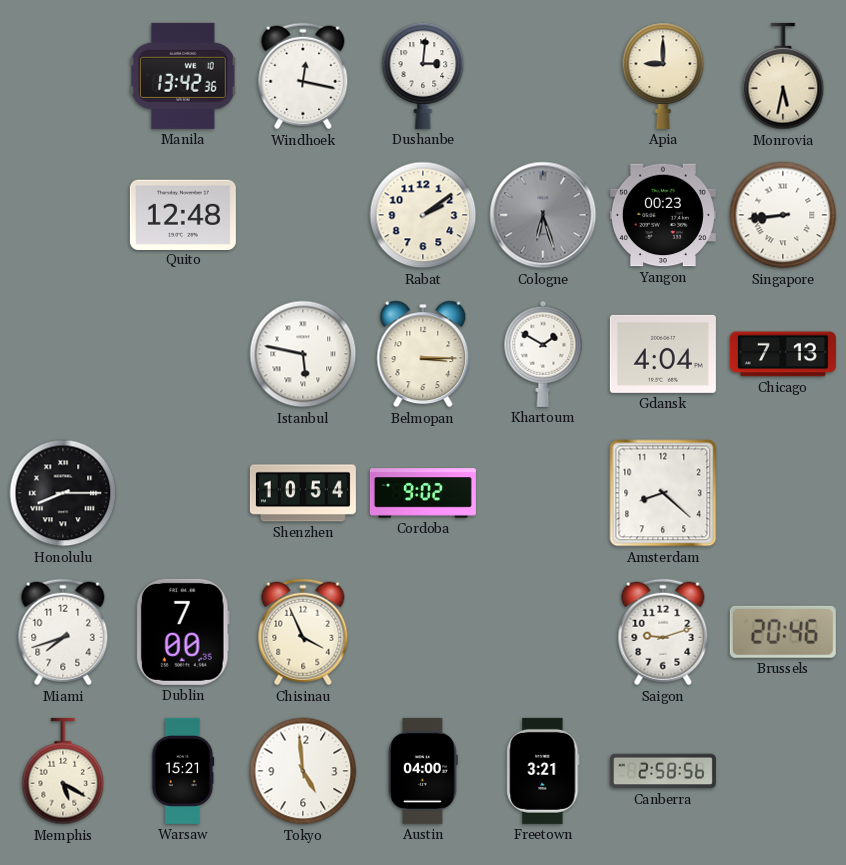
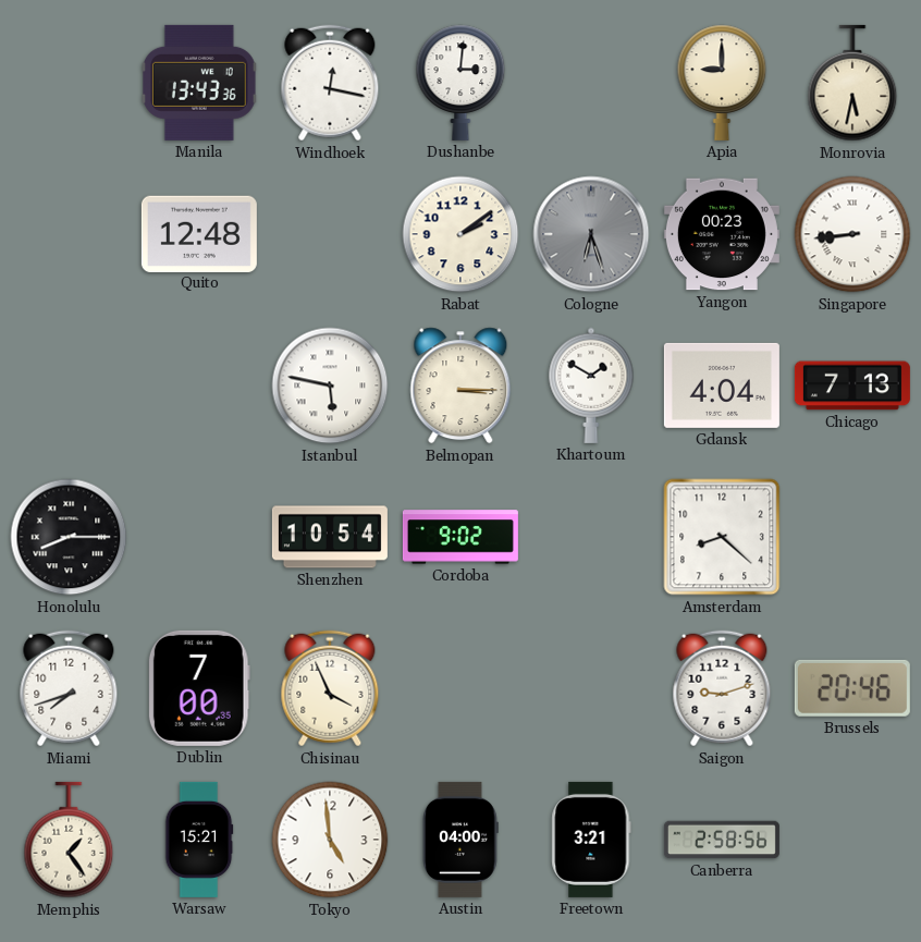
Manila: 13:42 -> 13:43
Memphis: 5:20 -> 1:24
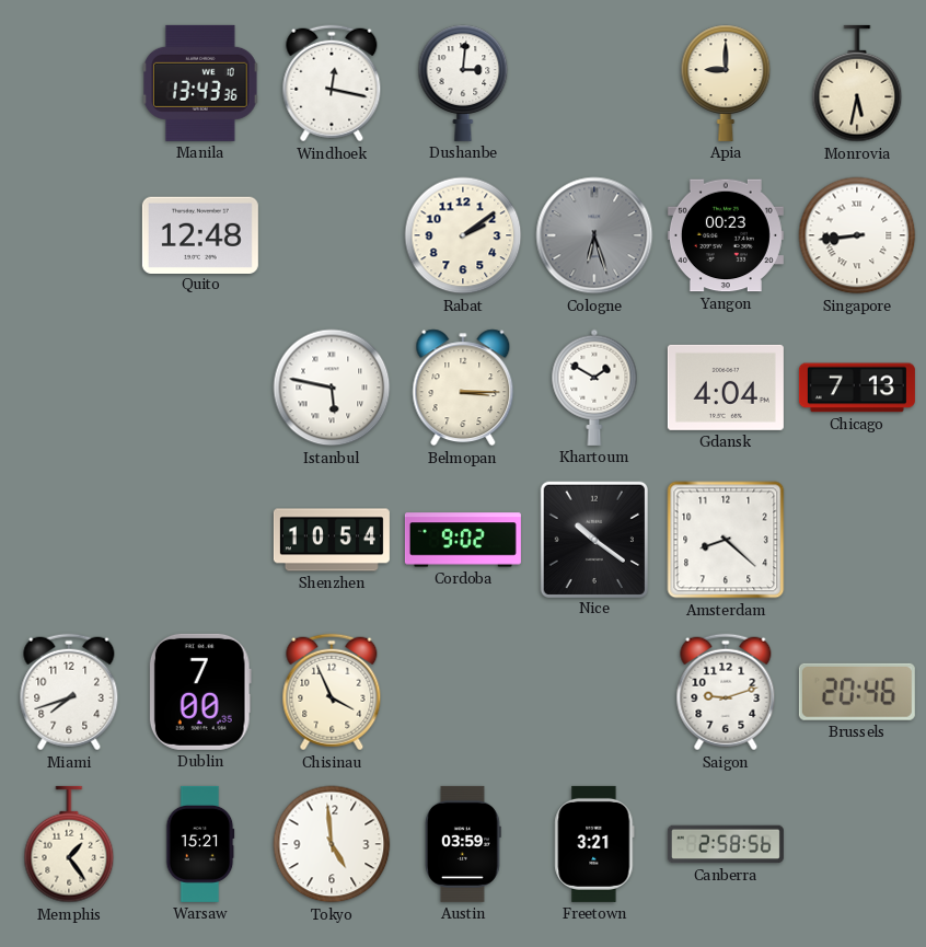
Honolulu: 8:15 -> none
Nice: none -> 10:21
Austin: 04:00 -> 03:59
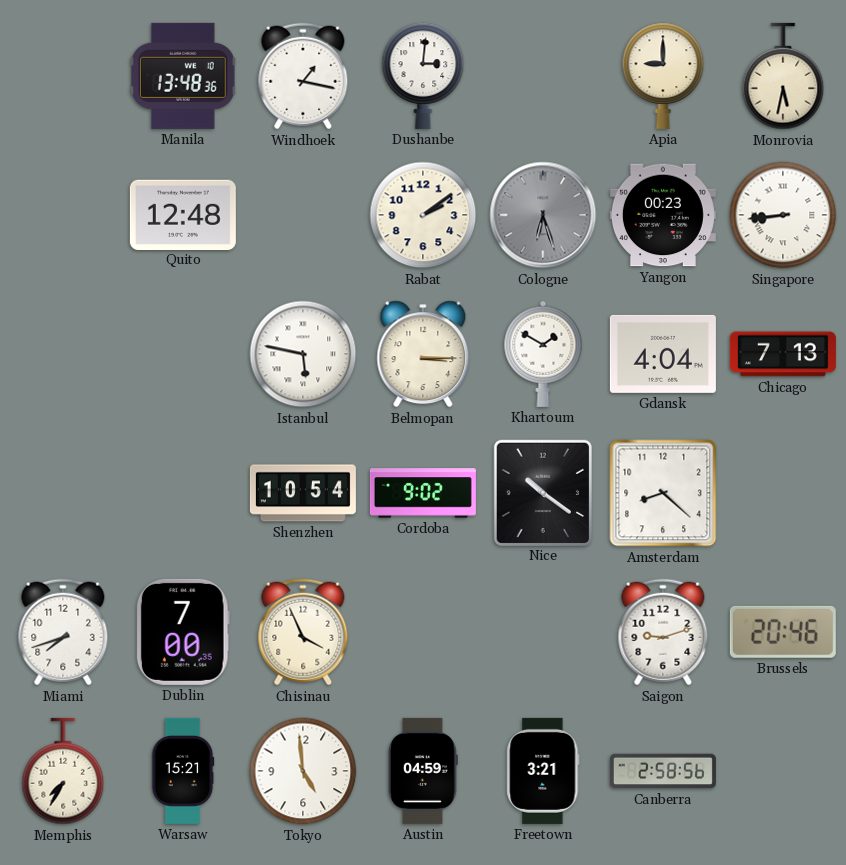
Manila: 13:43 -> 13:48
Windhoek: 12:17 -> 1:17
Memphis: 1:24 -> 7:35
Austin: 03:59 -> 04:59
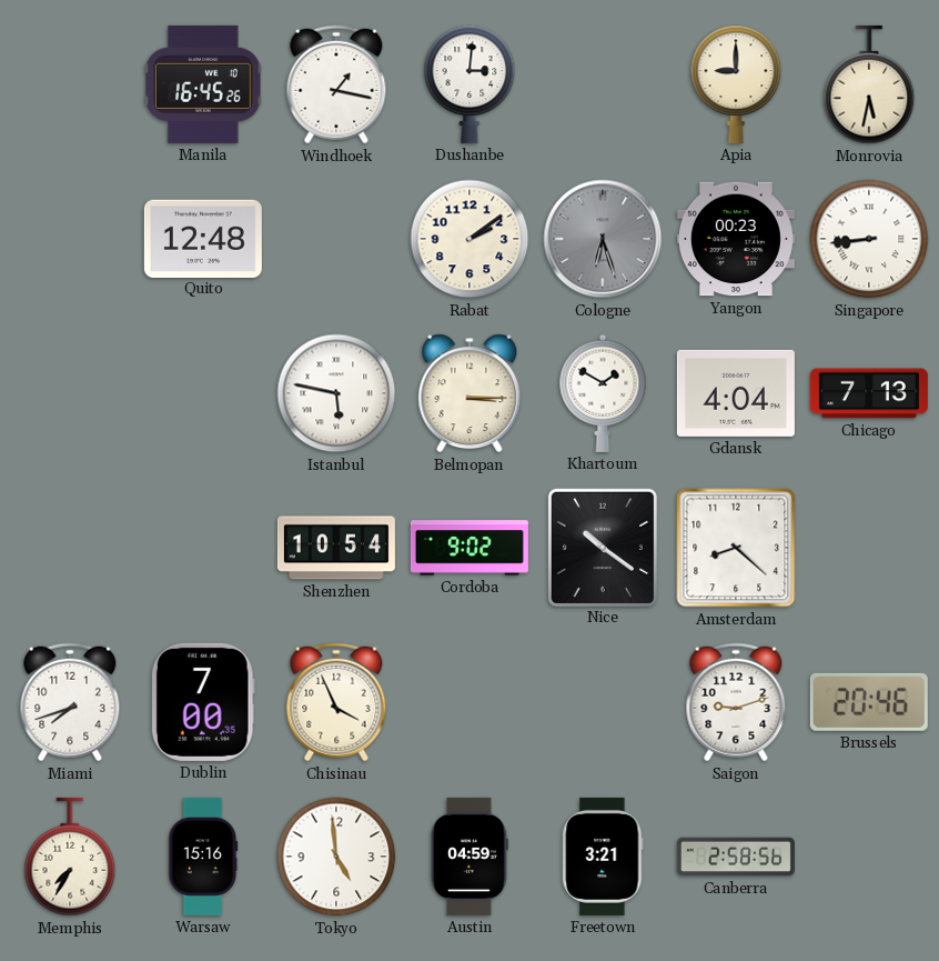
Manila: 13:48 -> 16:45
Warsaw: 15:21 -> 15:16
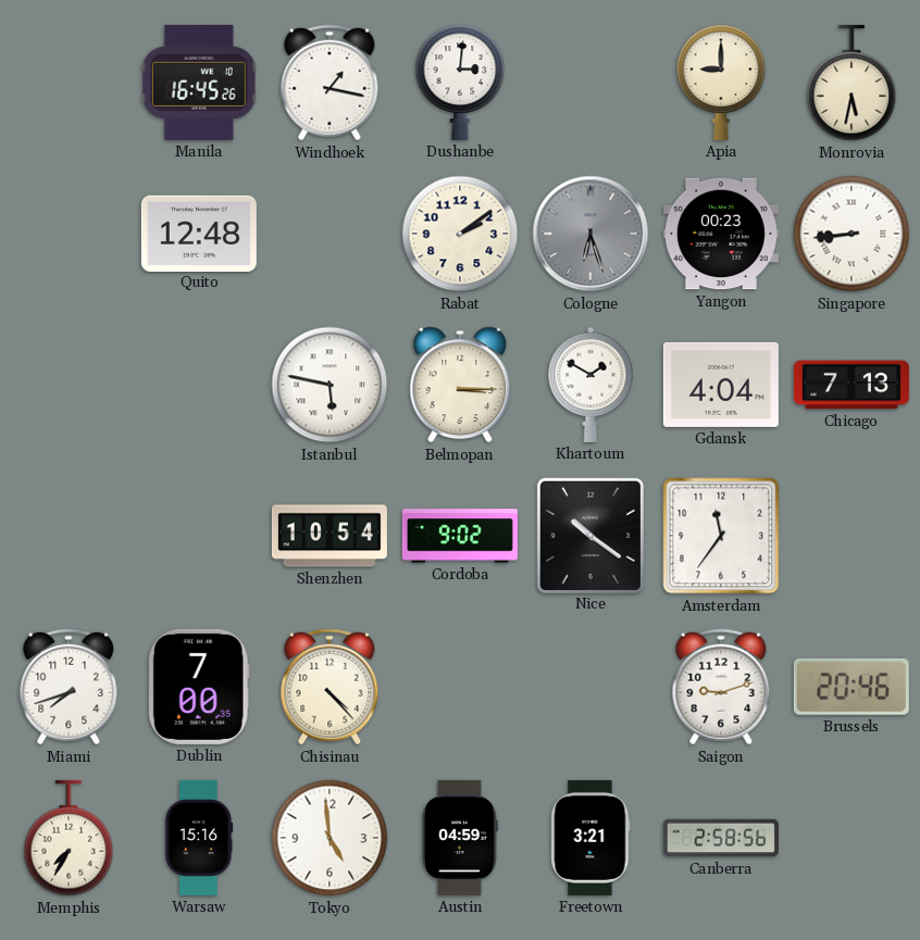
Amsterdam: 8:22 -> 11:36
Chisinau: 3:56 -> 4:23
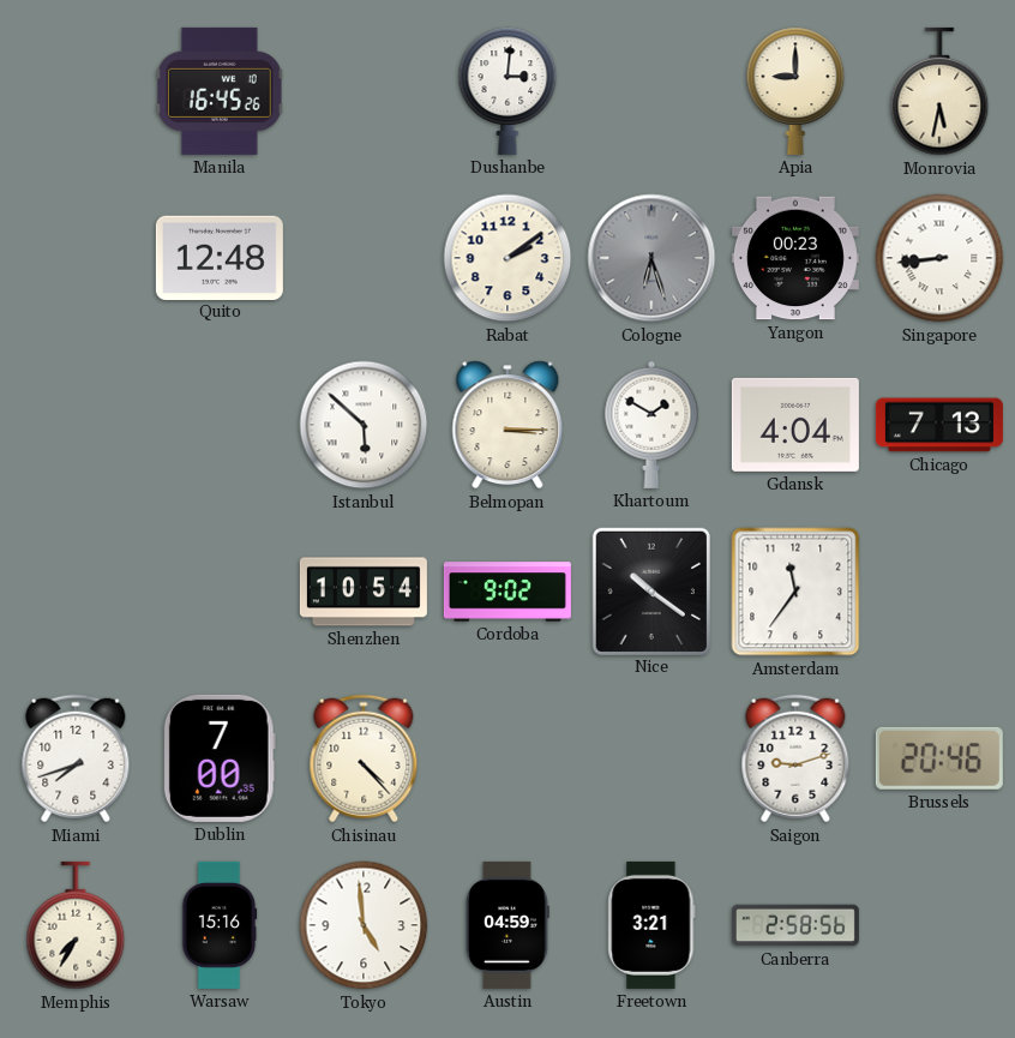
Windhoek: 1:17 -> none
Istanbul: 5:47 -> 5:52
